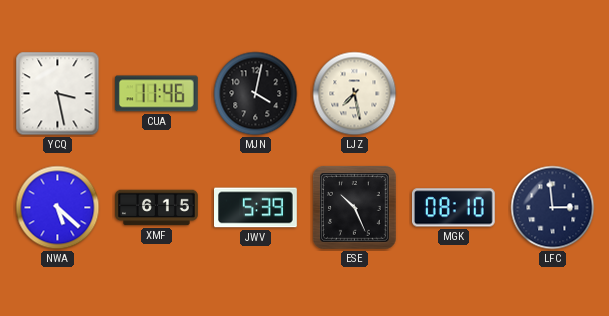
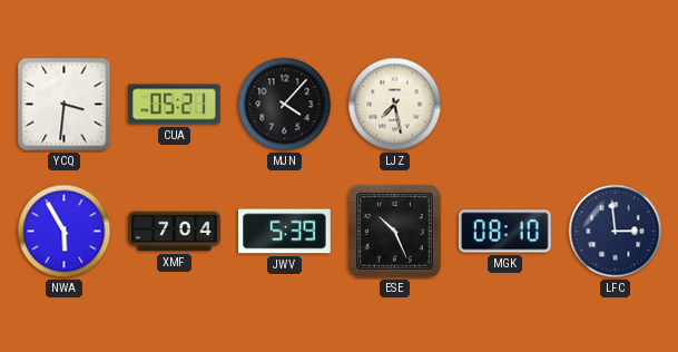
YCQ: 3:28 -> 3:31
CUA: 11:46 -> 05:21
MJN: 4:02 -> 4:07
NWA: 5:22 -> 5:55
XMF: 6:15 -> 7:04
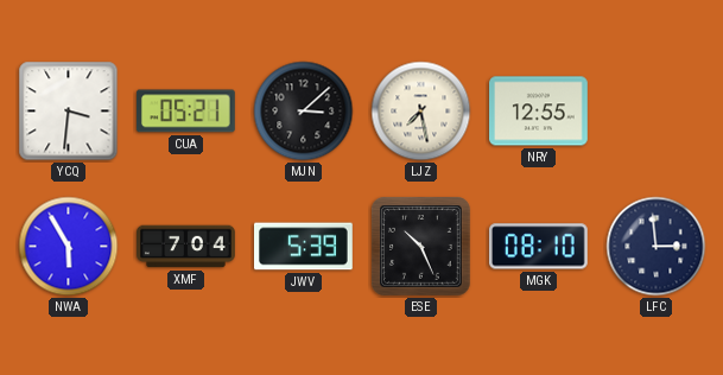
MJN: 4:07 -> 3:08
NRY: none -> 12:55
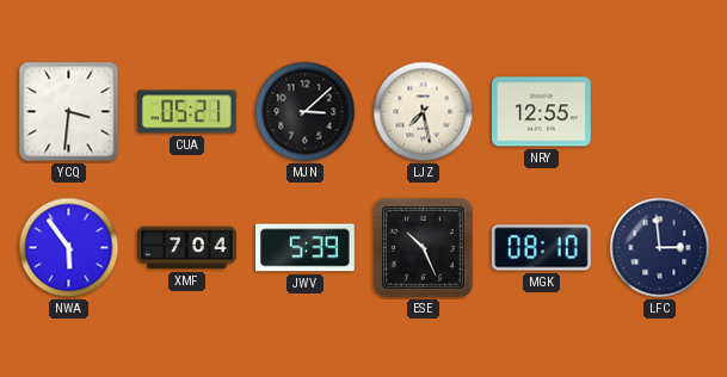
NWA: 5:55 -> 5:54
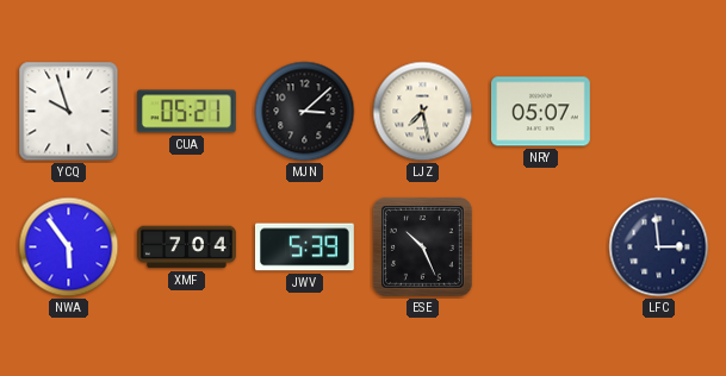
YCQ: 3:31 -> 9:57
NRY: 12:55 -> 05:07
MGK: 08:10 -> none
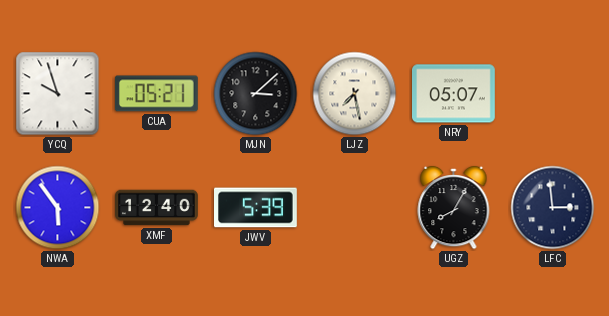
XMF: 7:04 -> 12:40
ESE: 10:26 -> none
UGZ: none -> 8:05
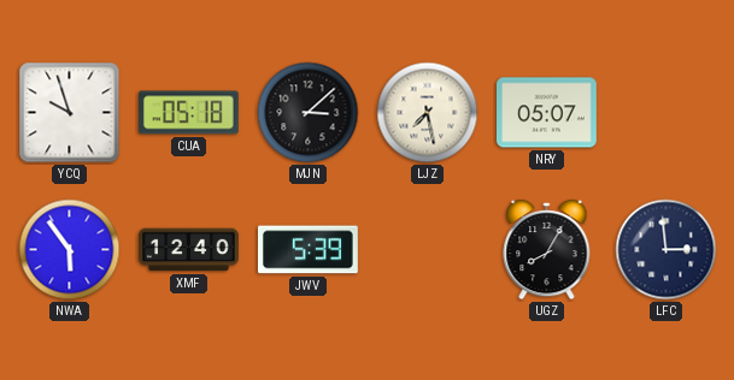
CUA: 05:21 -> 05:18
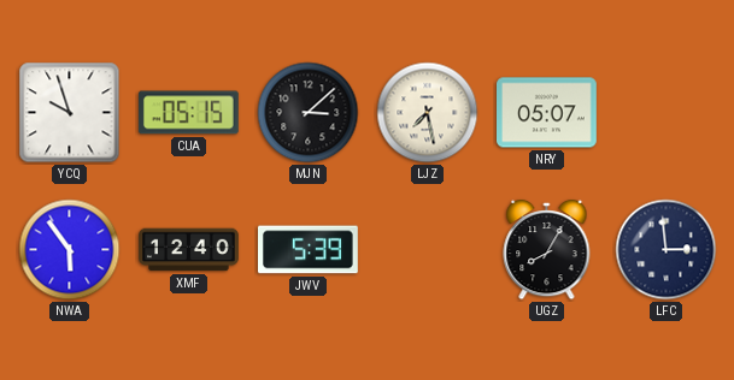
CUA: 05:18 -> 05:15
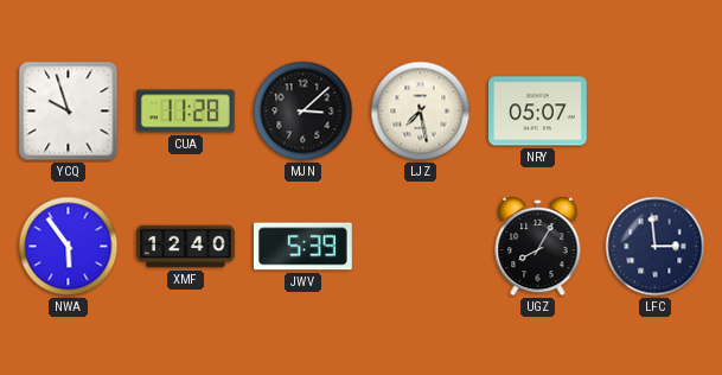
CUA: 05:15 -> 11:28
